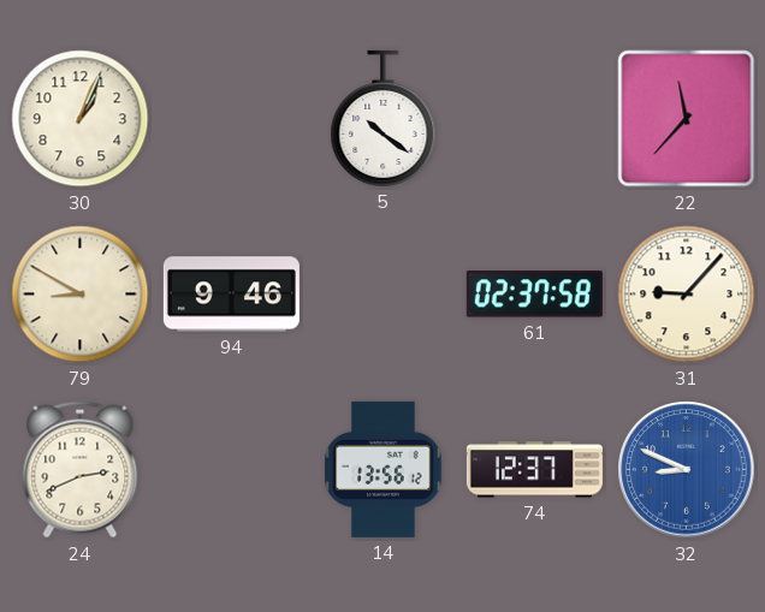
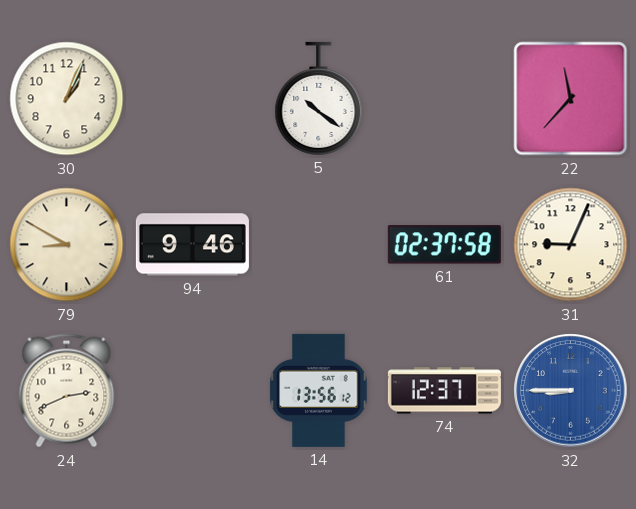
31: 9:07 -> 9:04
32: 8:49 -> 8:45
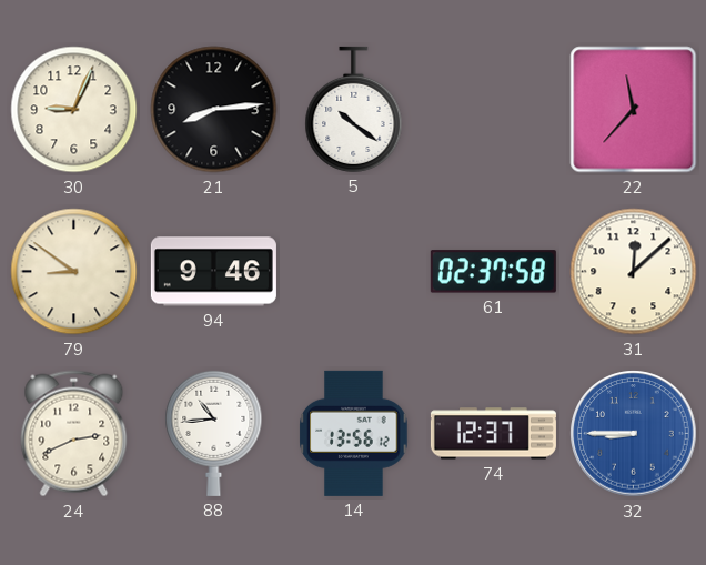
30: 1:04 -> 9:04
21: none -> 8:14
79: 8:50 -> 8:51
31: 9:04 -> 12:08
88: none -> 10:44
